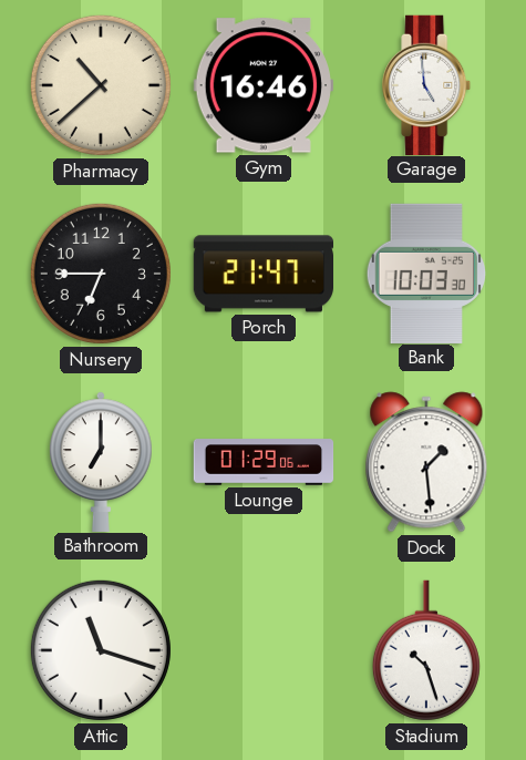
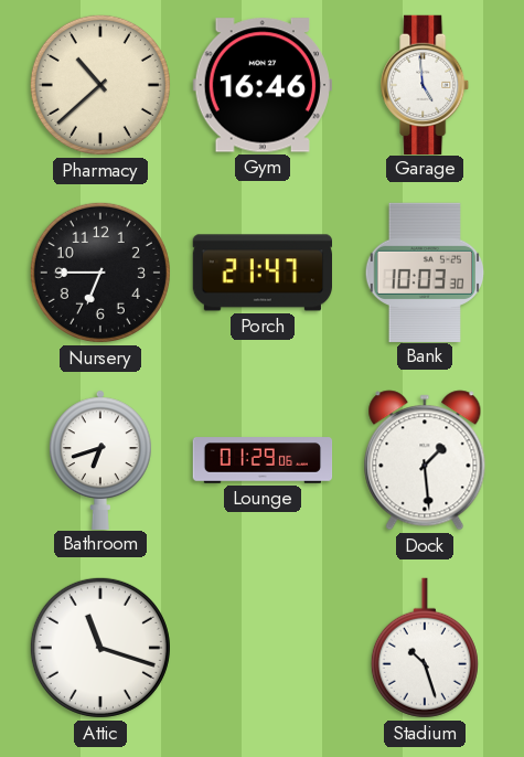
Bathroom: 7:00 -> 6:42
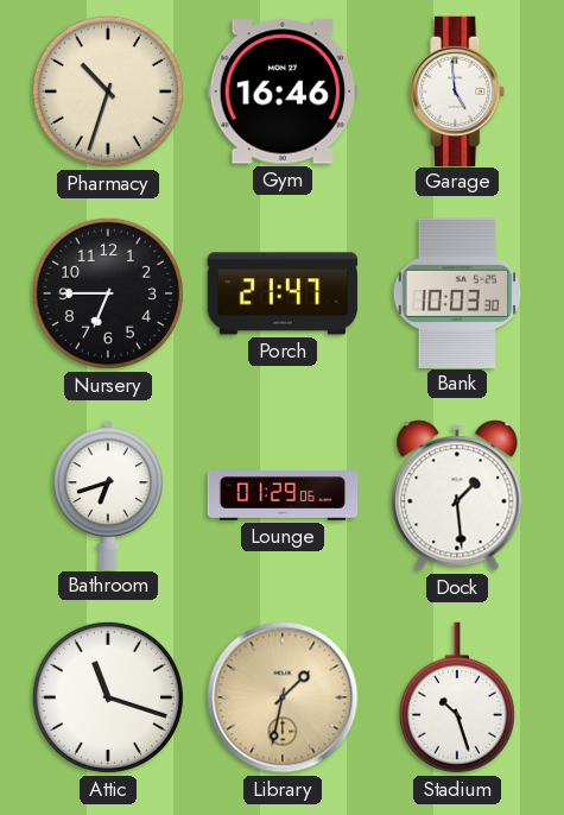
Pharmacy: 10:38 -> 10:33
Library: none -> 1:32
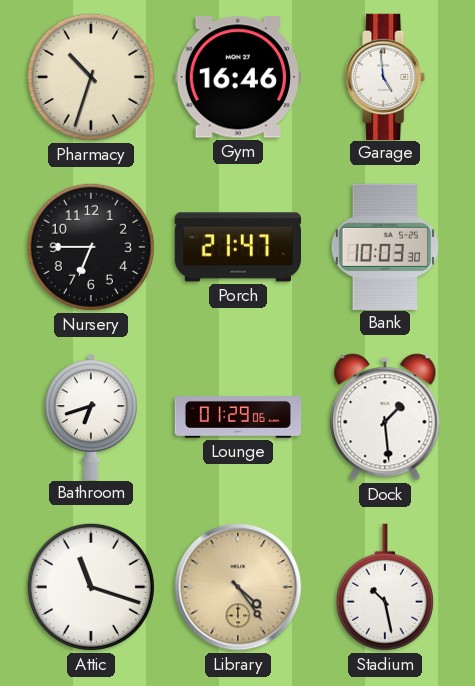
Library: 1:32 -> 4:24
Stadium: 10:27 -> 10:28
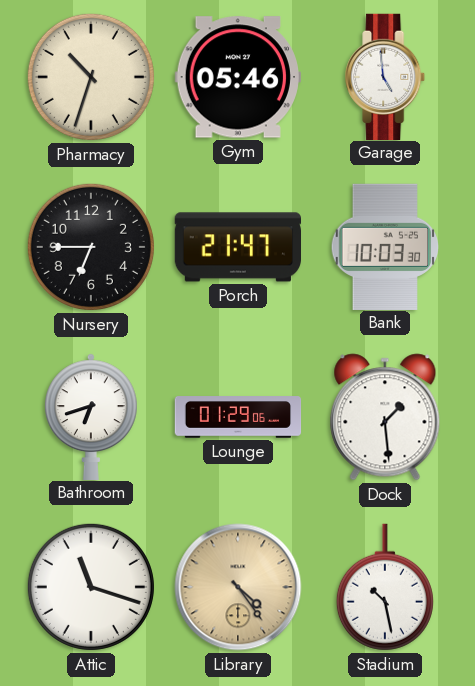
Gym: 16:46 -> 05:46
